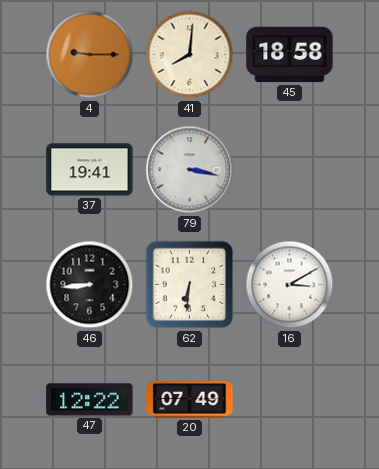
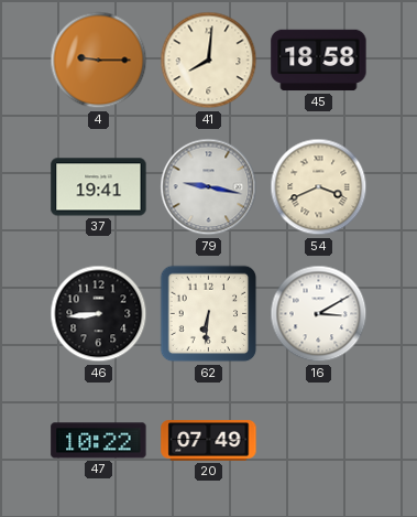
79: 3:17 -> 9:17
54: none -> 3:41
47: 12:22 -> 10:22
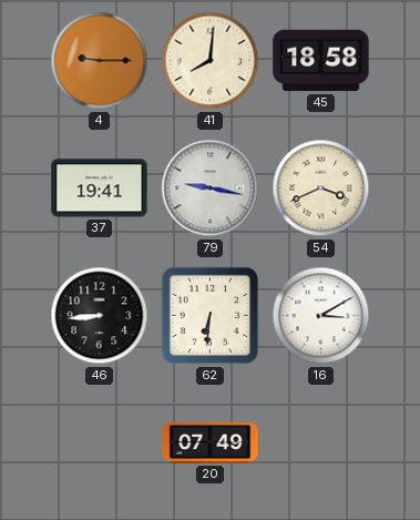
47: 10:22 -> none
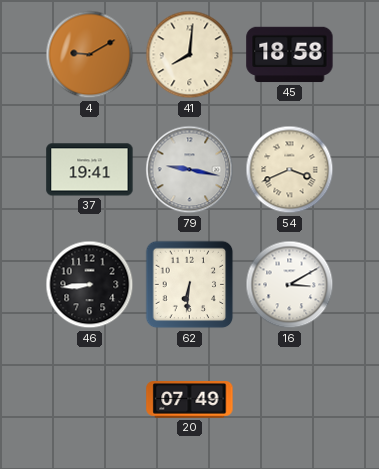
4: 9:15 -> 9:10
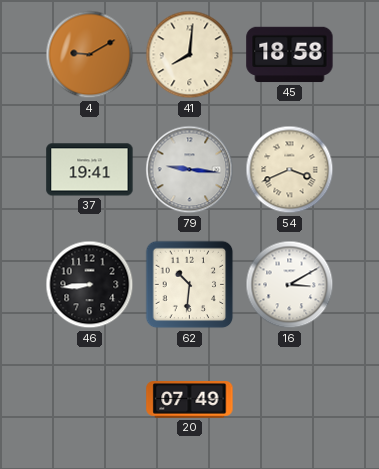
79: 9:17 -> 9:16
62: 6:31 -> 10:31
